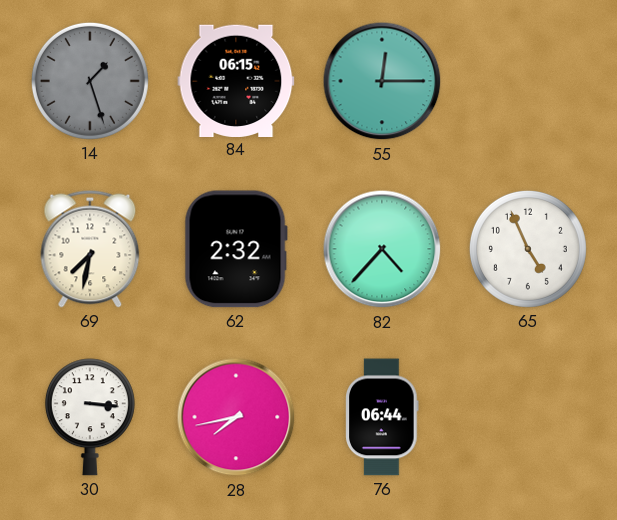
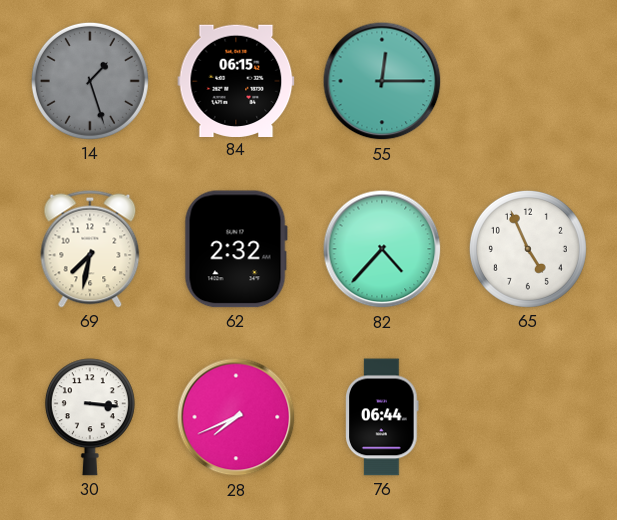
28: 7:43 -> 7:41
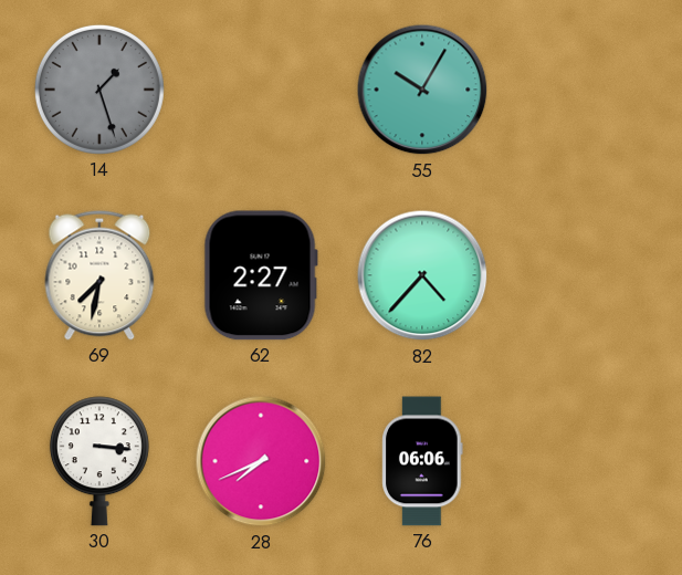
84: 06:15 -> none
55: 12:15 -> 10:05
62: 2:32 -> 2:27
65: 4:56 -> none
76: 06:44 -> 06:06
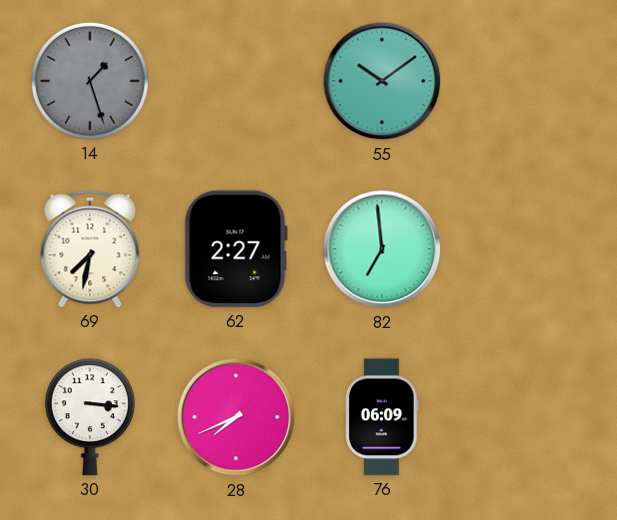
55: 10:05 -> 10:09
82: 4:37 -> 6:59
76: 06:06 -> 06:09
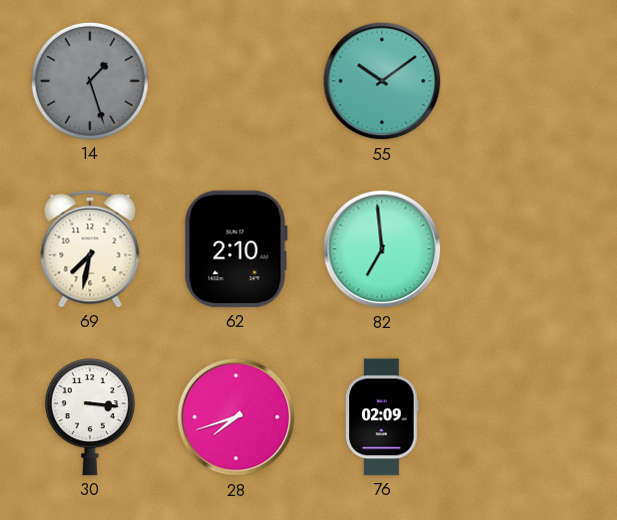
62: 2:27 -> 2:10
28: 7:41 -> 7:42
76: 06:09 -> 02:09
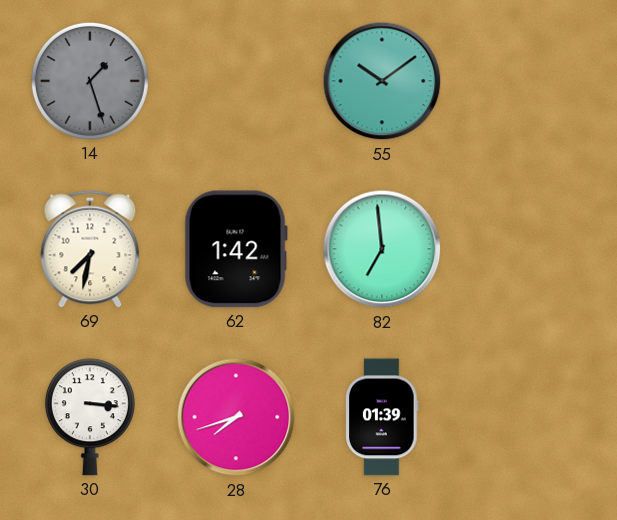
62: 2:10 -> 1:42
76: 02:09 -> 01:39
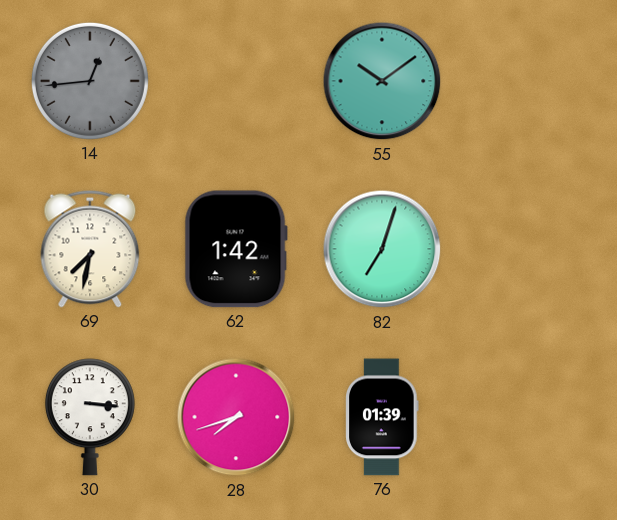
14: 1:27 -> 12:44
82: 6:59 -> 7:03
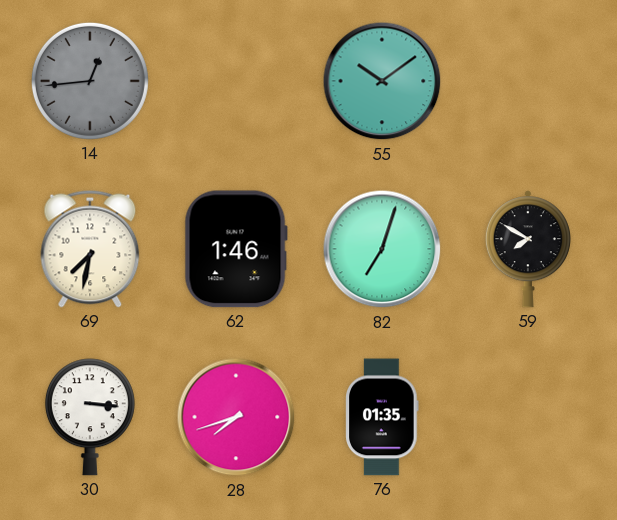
62: 1:42 -> 1:46
59: none -> 7:50
76: 01:39 -> 01:35
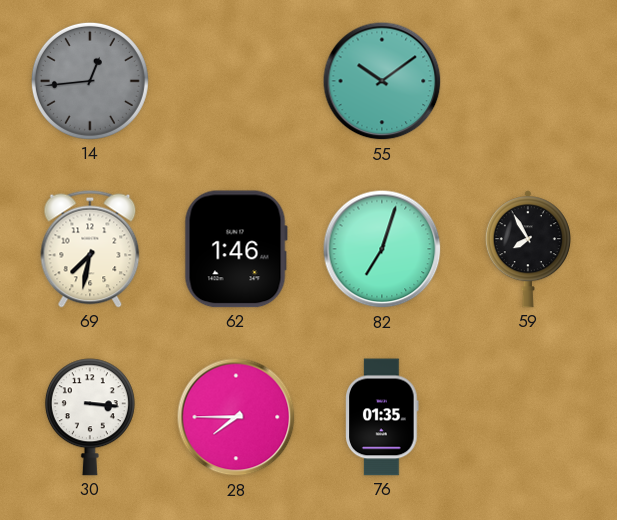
59: 7:50 -> 7:55
28: 7:42 -> 7:45
